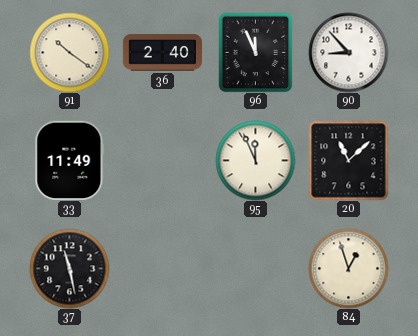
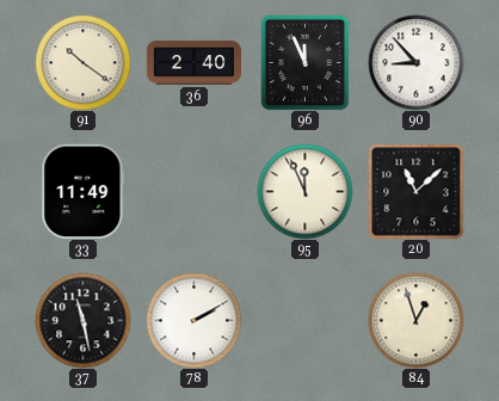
78: none -> 2:10
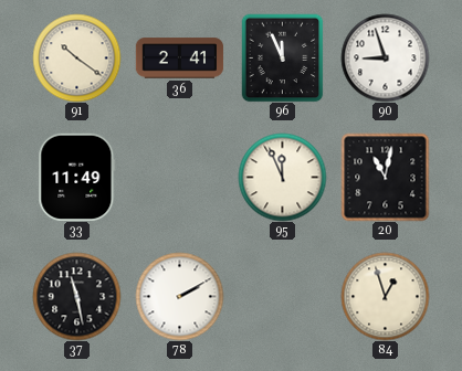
36: 2:40 -> 2:41
90: 8:53 -> 8:57
20: 11:08 -> 11:02
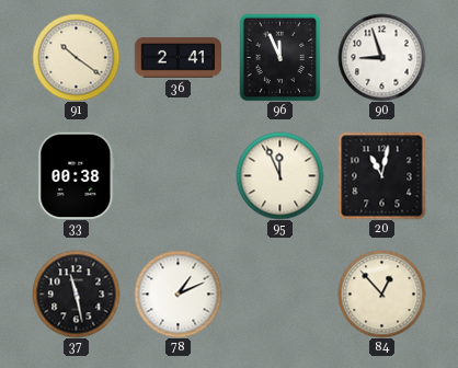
33: 11:49 -> 00:38
78: 2:10 -> 1:11
84: 12:57 -> 12:53
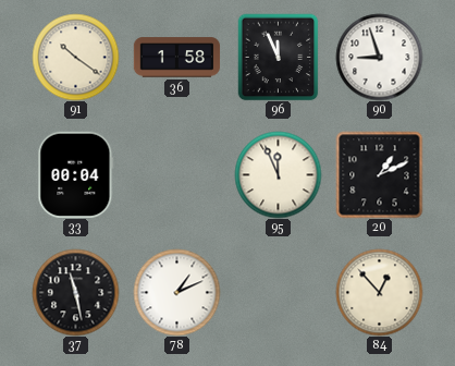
36: 2:41 -> 1:58
33: 00:38 -> 00:04
20: 11:02 -> 1:11
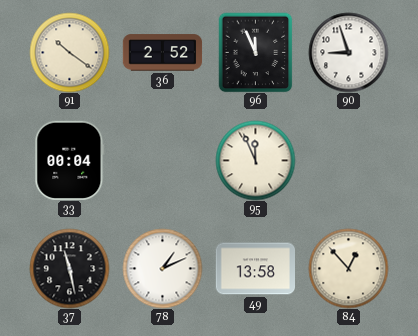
36: 1:58 -> 2:52
20: 1:11 -> none
49: none -> 13:58
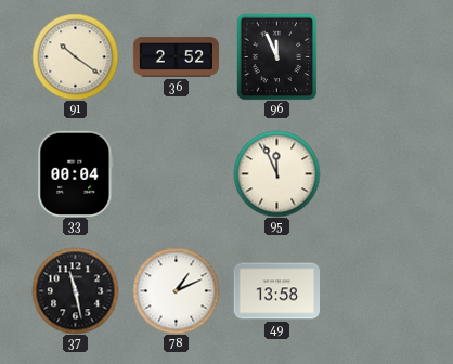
90: 8:57 -> none
84: 12:53 -> none
